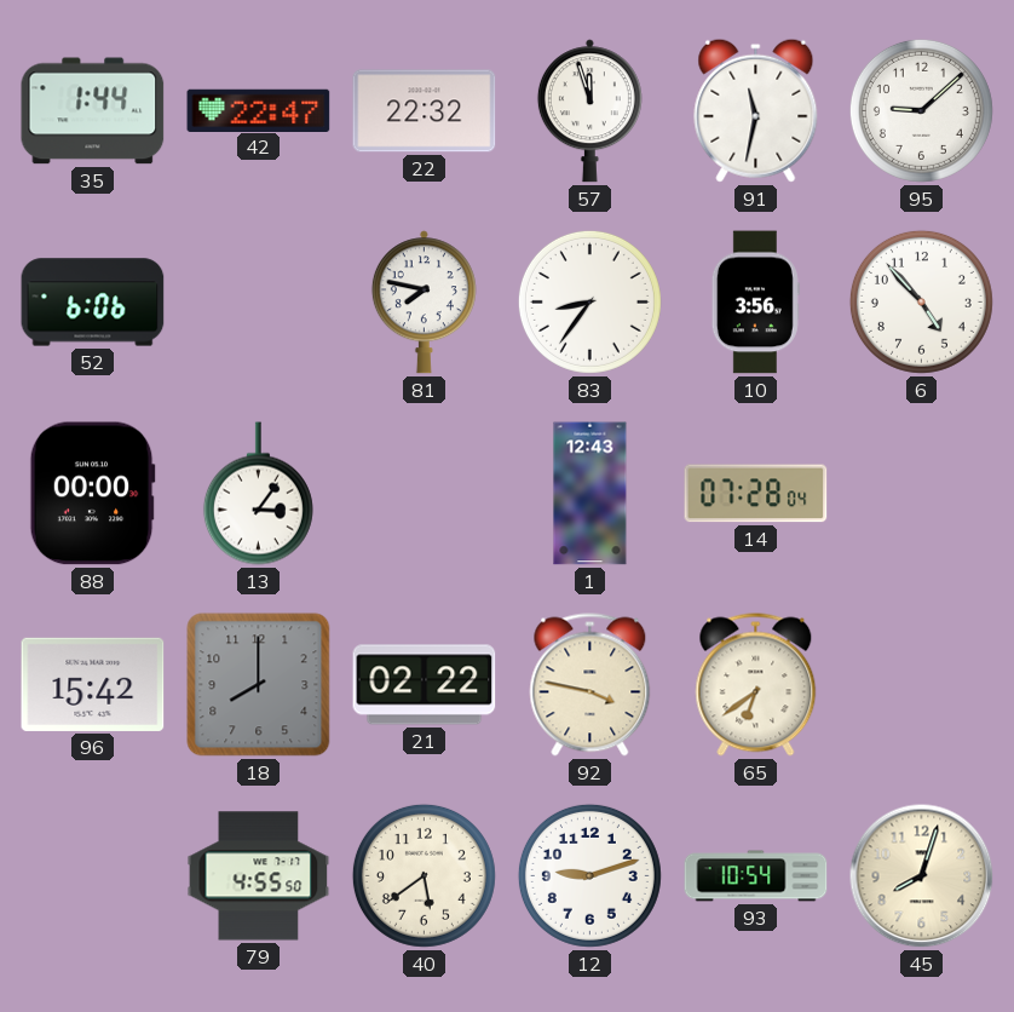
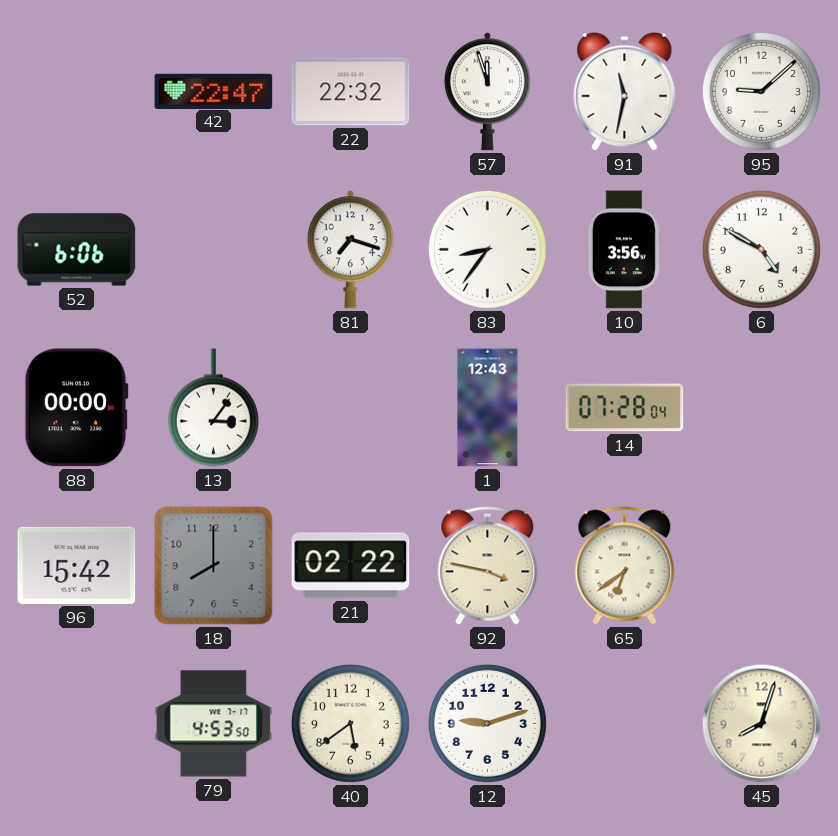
35: 1:44 -> none
81: 7:47 -> 7:18
6: 4:53 -> 4:50
79: 4:55 -> 4:53
93: 10:54 -> none
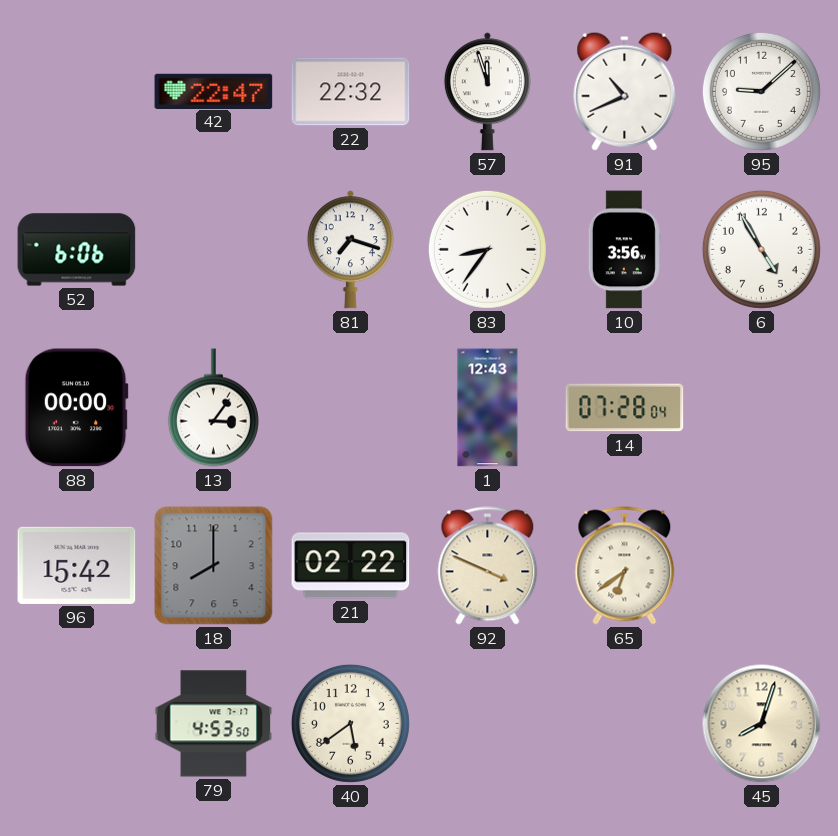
91: 11:32 -> 10:41
6: 4:50 -> 4:55
92: 3:47 -> 3:49
12: 9:12 -> none
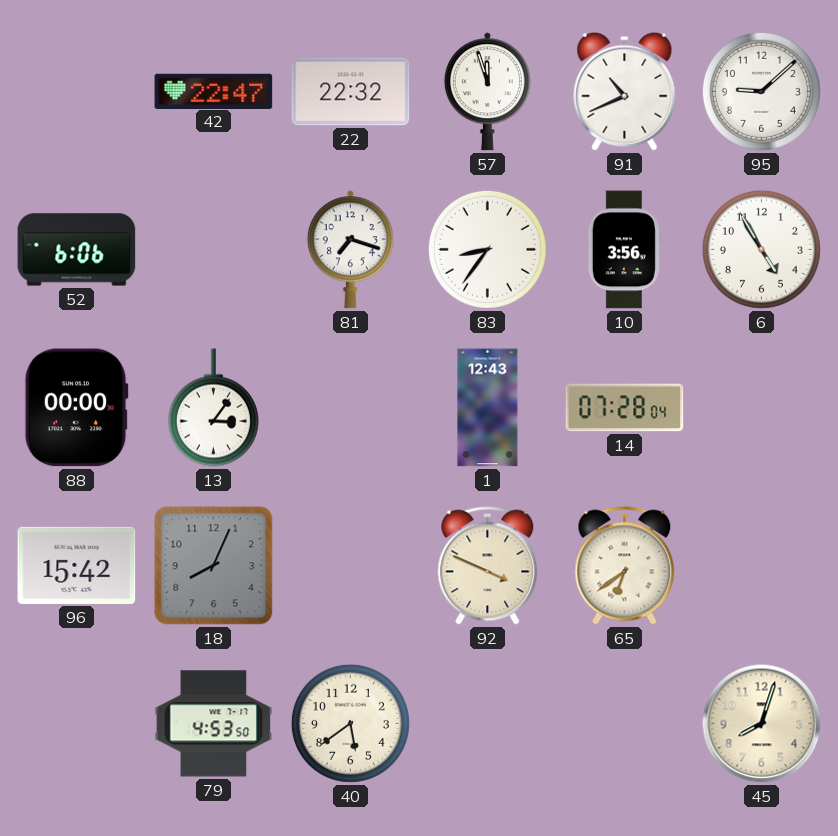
18: 8:00 -> 8:04
21: 02:22 -> none
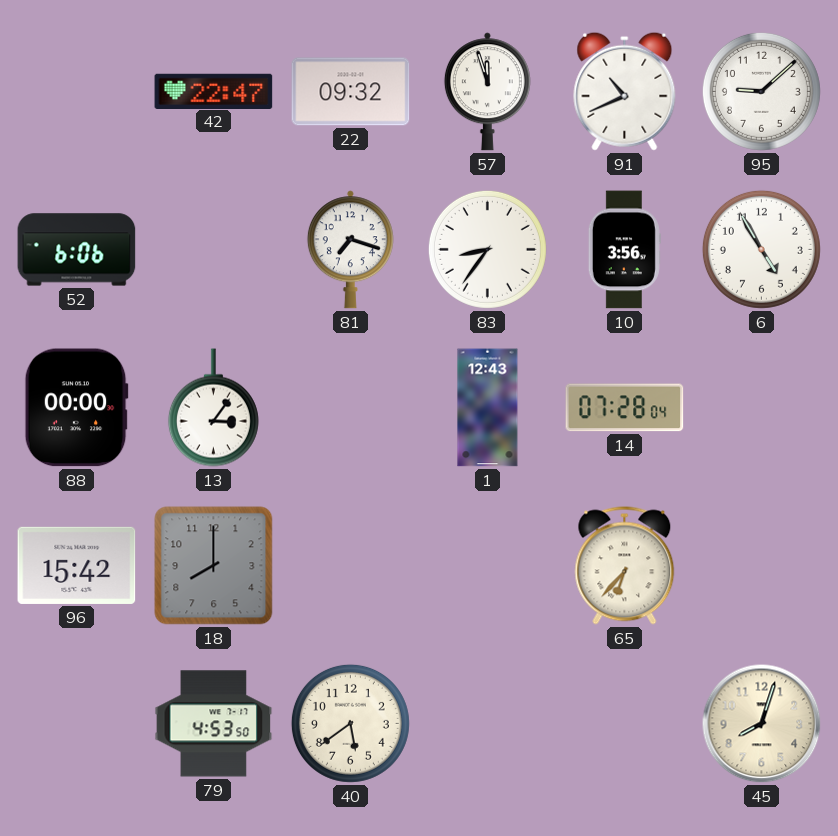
22: 22:32 -> 09:32
18: 8:04 -> 8:00
92: 3:49 -> none
65: 6:39 -> 6:37
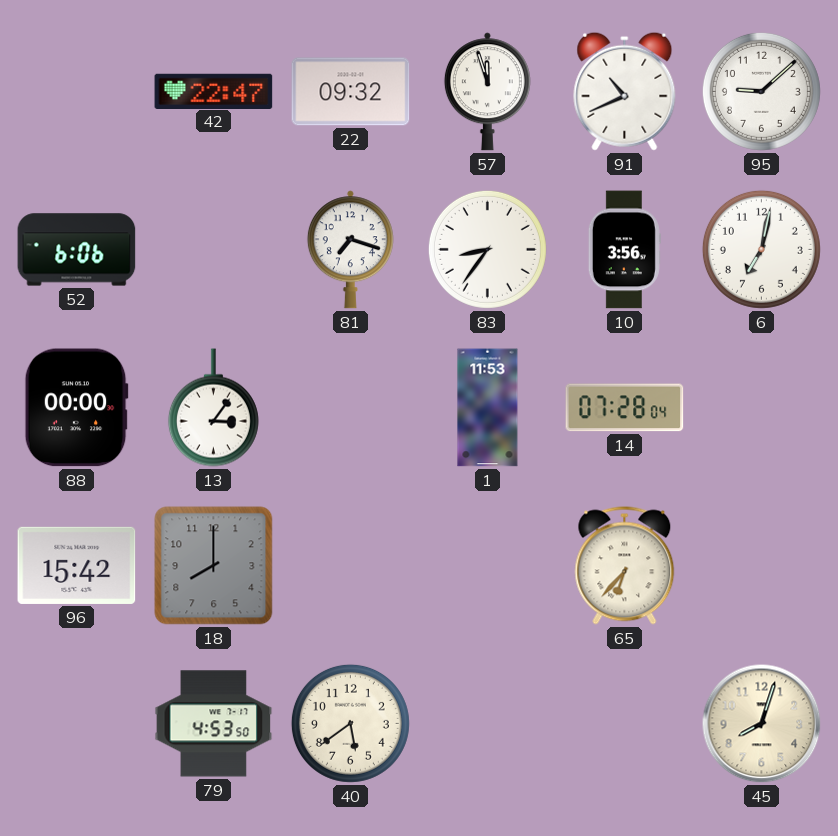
6: 4:55 -> 7:02
1: 12:43 -> 11:53
